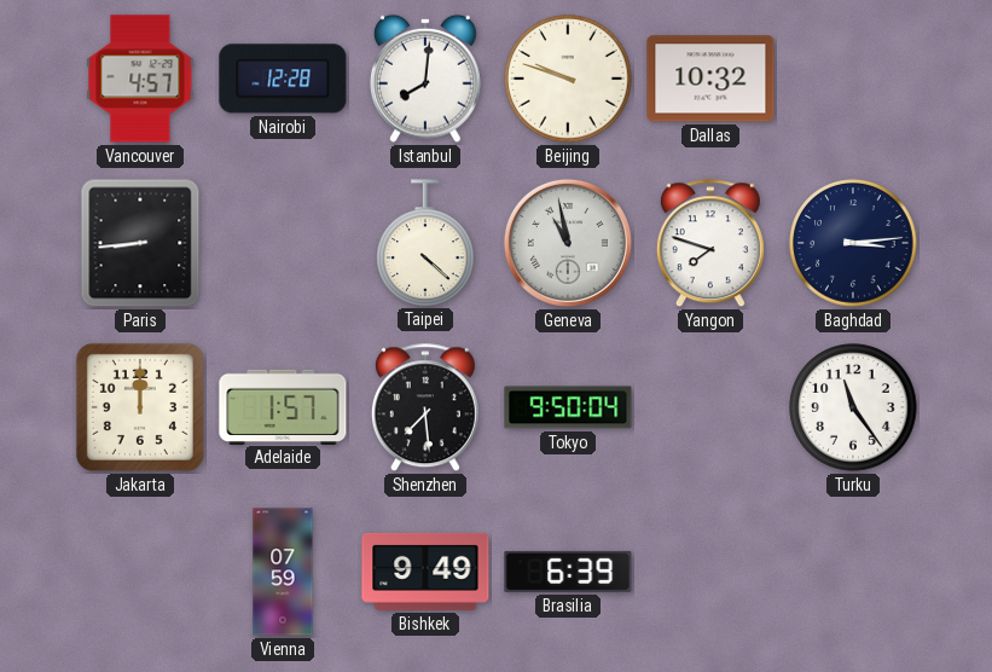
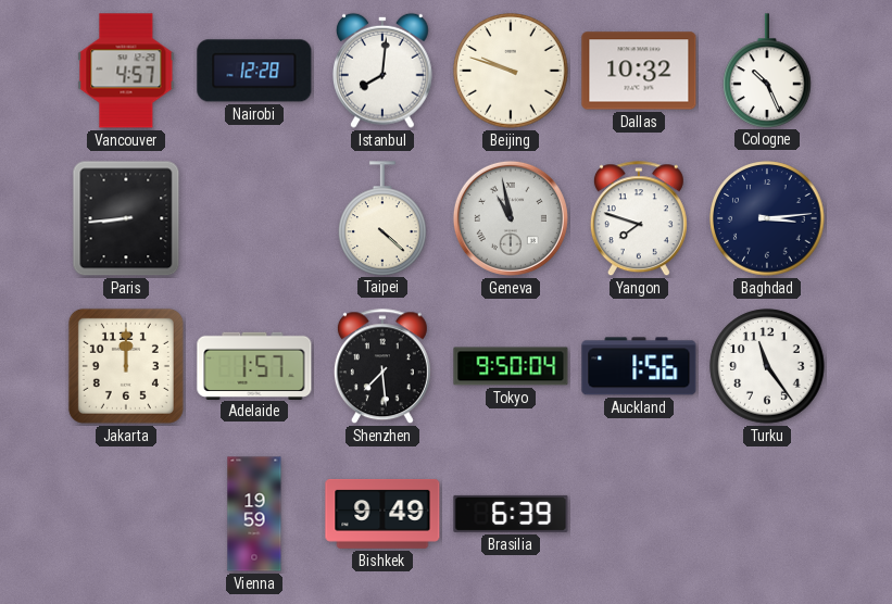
Cologne: none -> 10:26
Auckland: none -> 1:56
Vienna: 07:59 -> 19:59
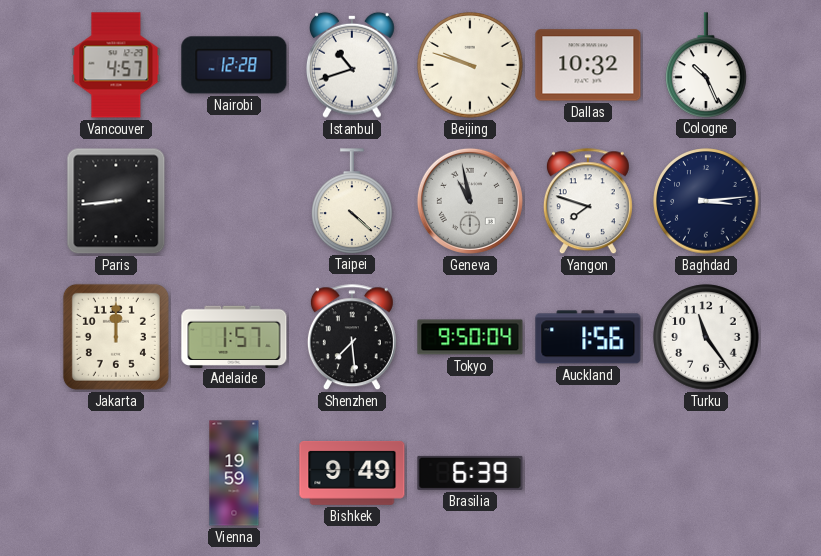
Istanbul: 8:01 -> 10:42
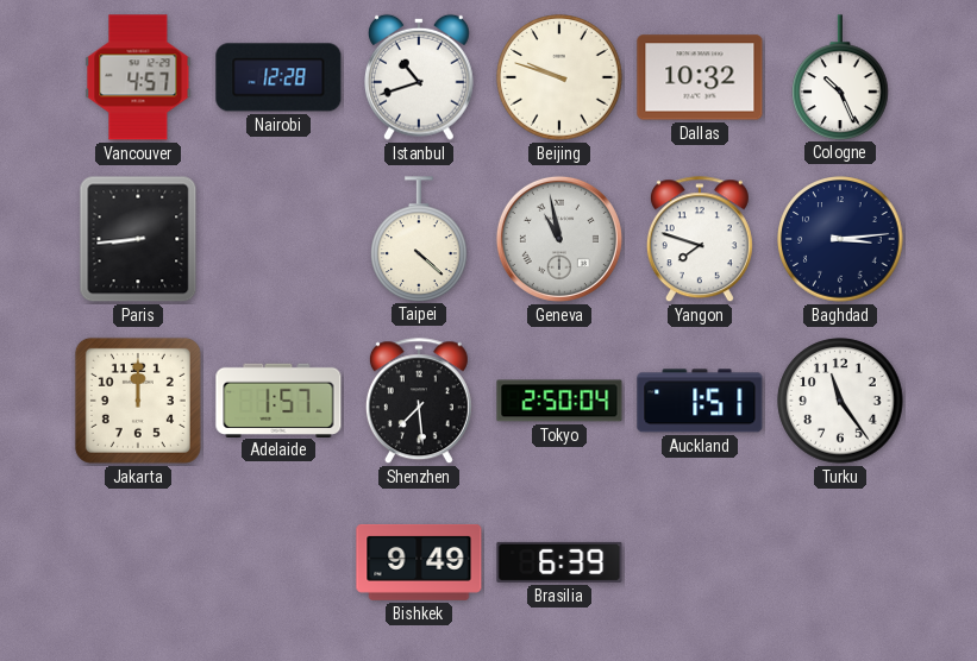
Tokyo: 9:50 -> 2:50
Auckland: 1:56 -> 1:51
Vienna: 19:59 -> none
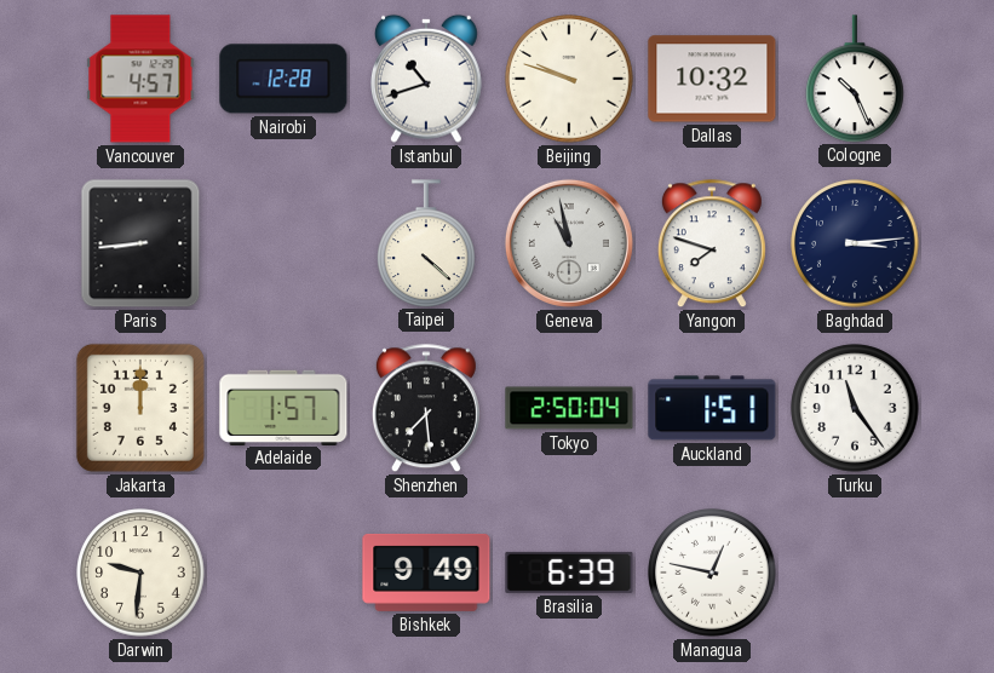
Darwin: none -> 9:31
Managua: none -> 12:47
